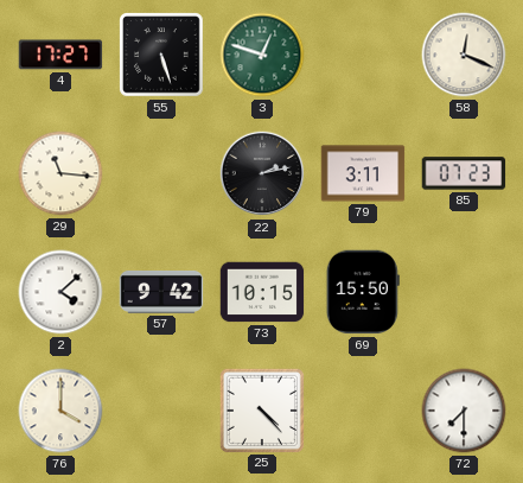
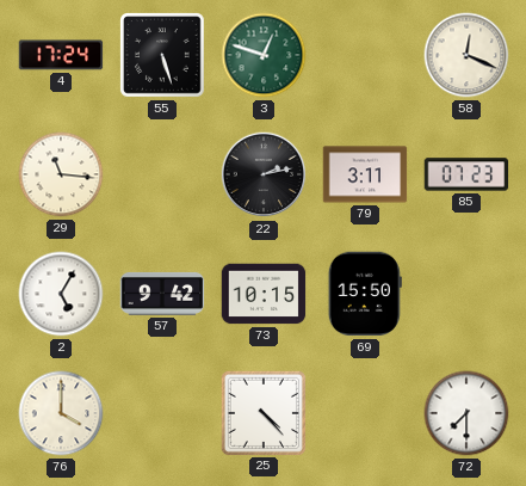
4: 17:27 -> 17:24
2: 4:08 -> 5:05
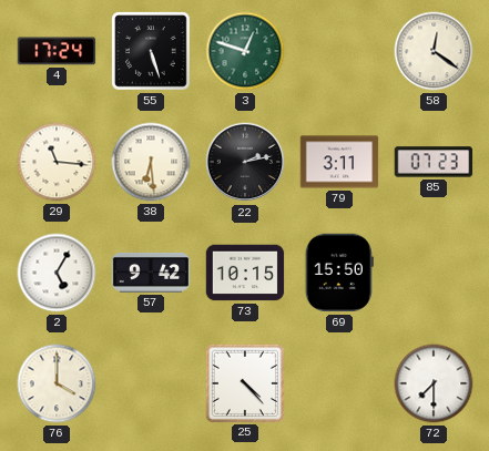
58: 12:19 -> 12:21
38: none -> 6:29
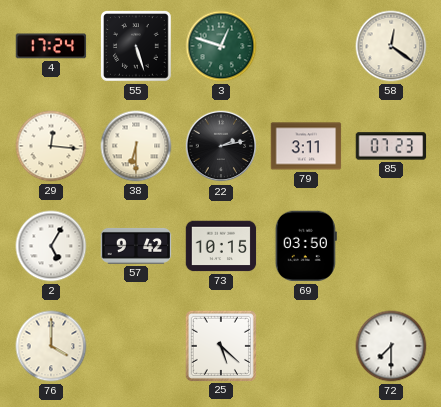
29: 11:16 -> 12:16
38: 6:29 -> 6:30
69: 15:50 -> 03:50
25: 4:23 -> 5:22
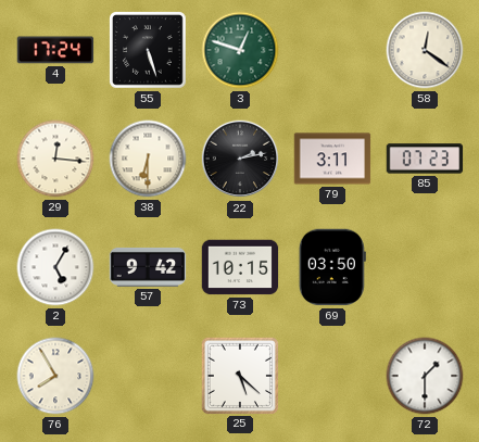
76: 4:00 -> 7:55
72: 7:30 -> 1:30
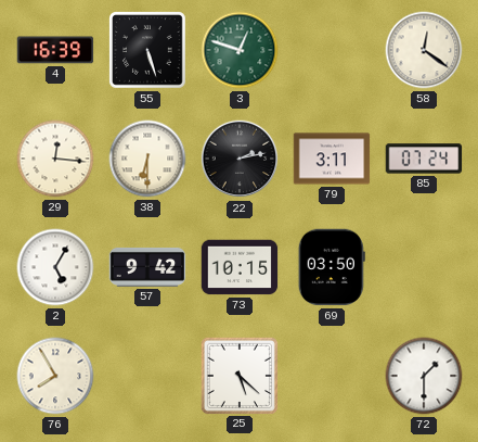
4: 17:24 -> 16:39
85: 07:23 -> 07:24
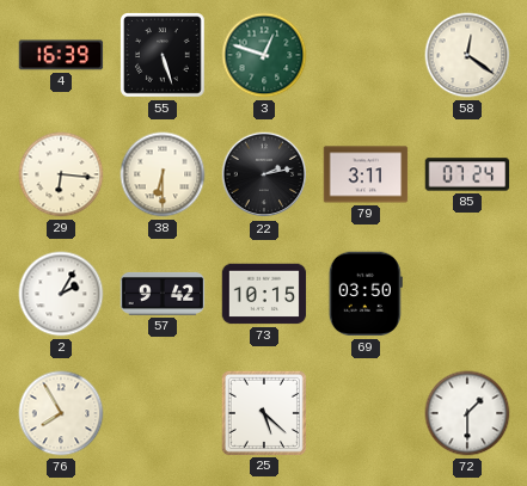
29: 12:16 -> 6:16
2: 5:05 -> 2:05
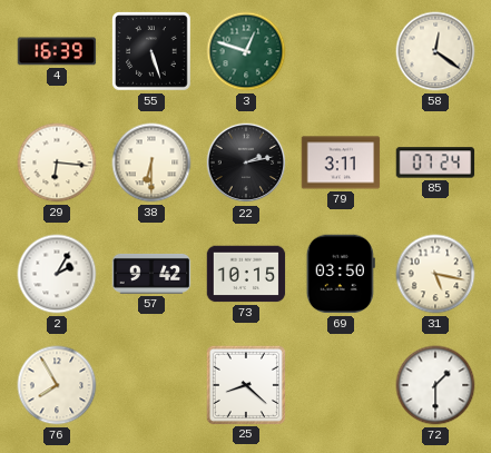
31: none -> 5:17
25: 5:22 -> 8:22
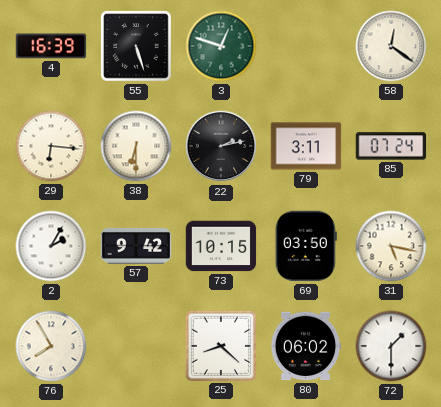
80: none -> 06:02
